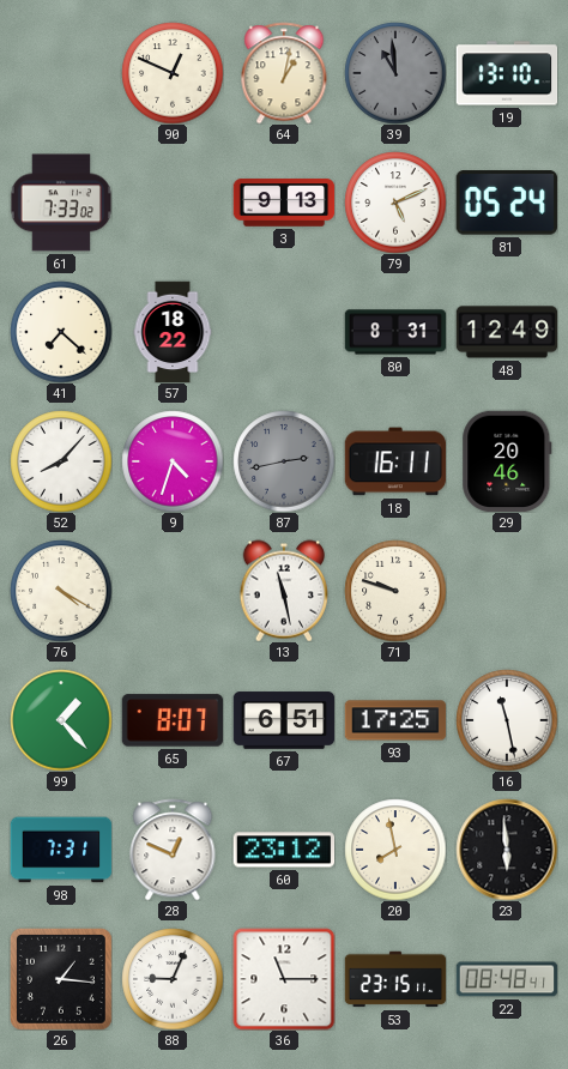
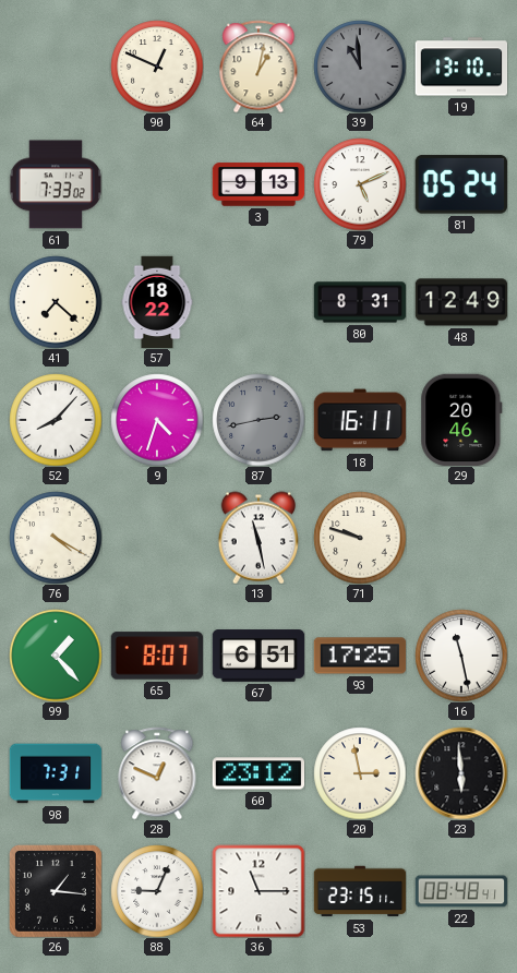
20: 7:58 -> 2:58
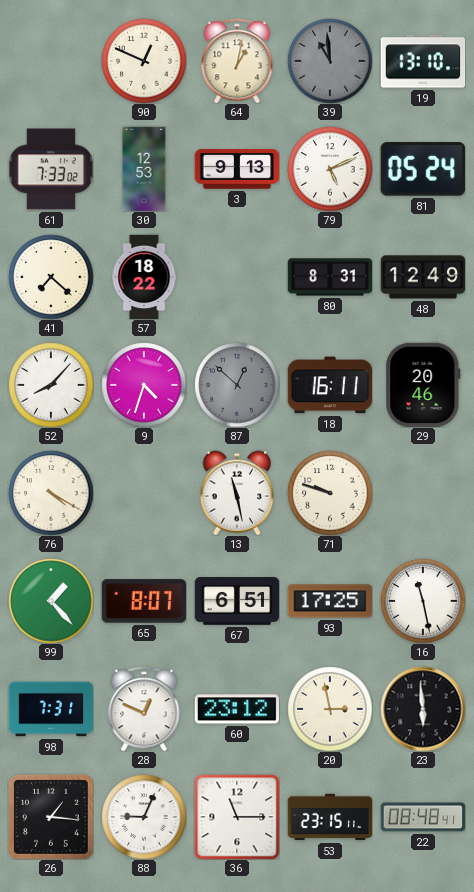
30: none -> 12:53
87: 2:43 -> 12:52
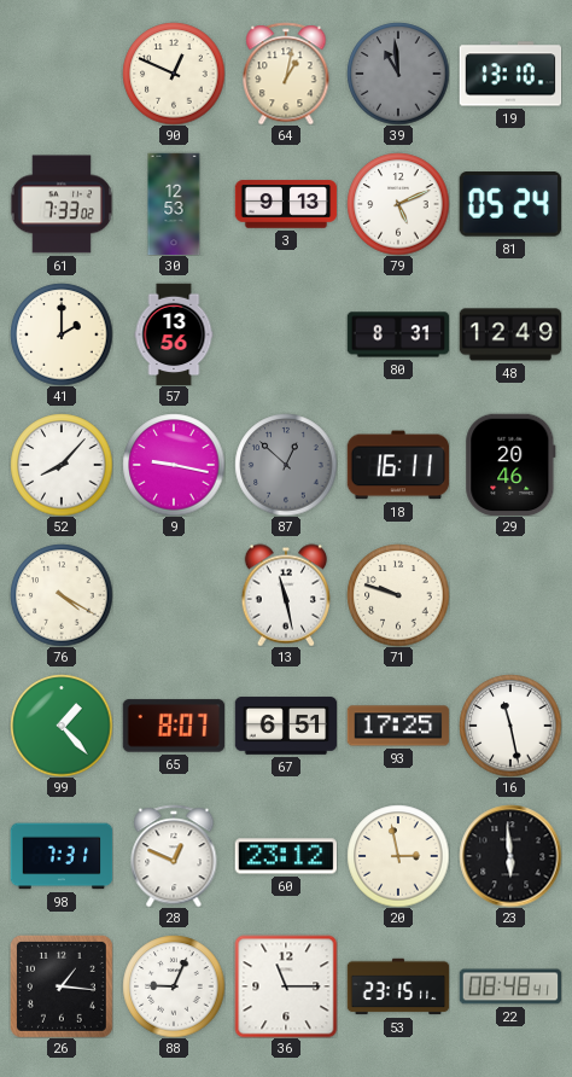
41: 7:22 -> 2:00
57: 18:22 -> 13:56
9: 4:33 -> 9:17
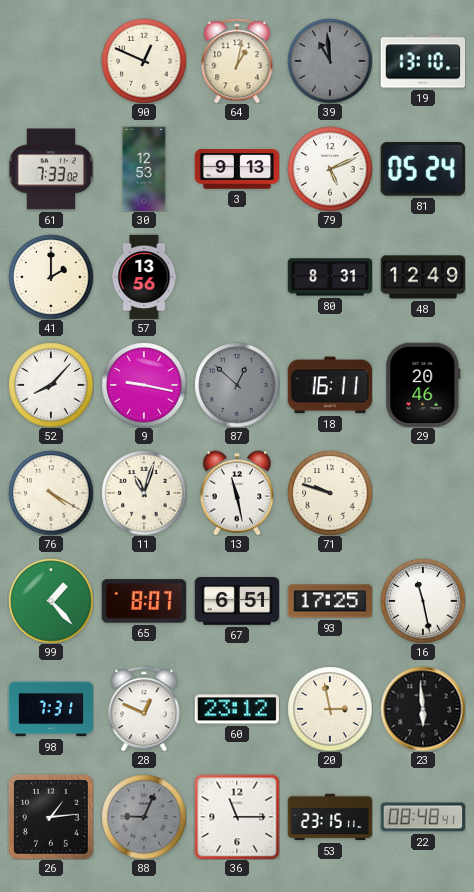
11: none -> 11:03
26: 1:16 -> 1:14
88 dial: white -> grey
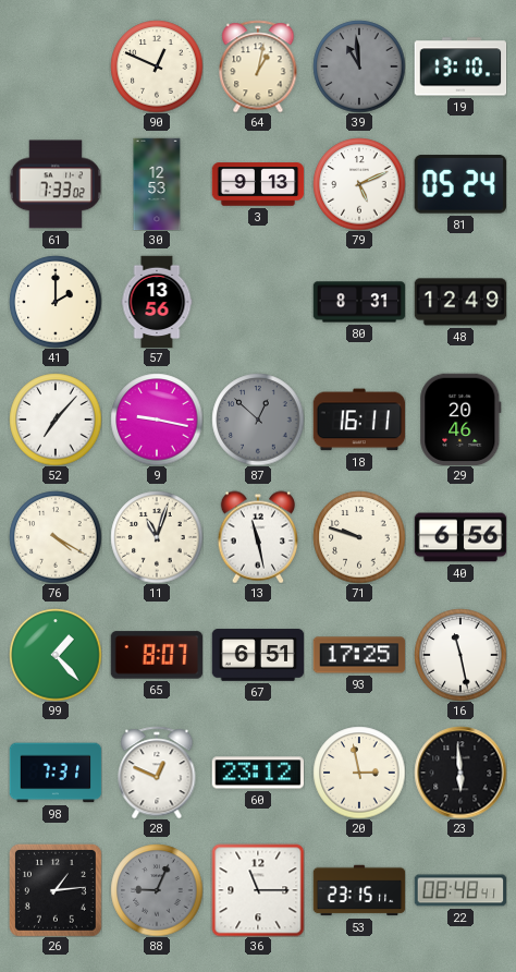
52: 8:07 -> 7:07
40: none -> 6:56
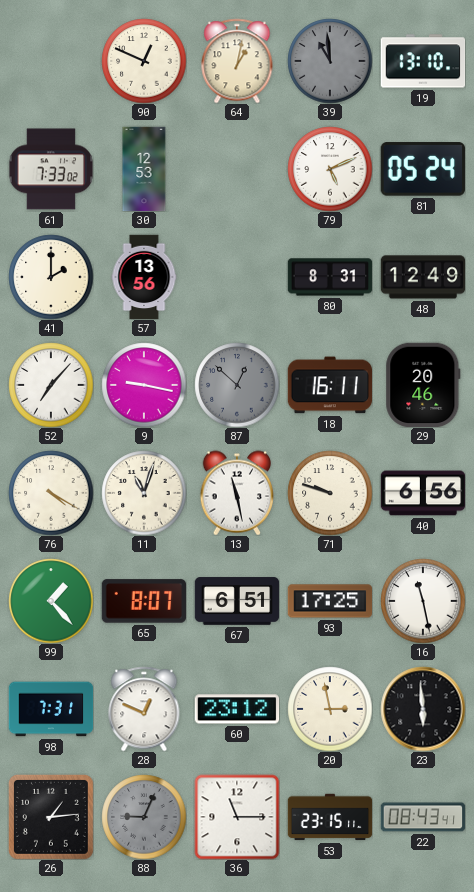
3: 9:13 -> none
22: 08:48 -> 08:43
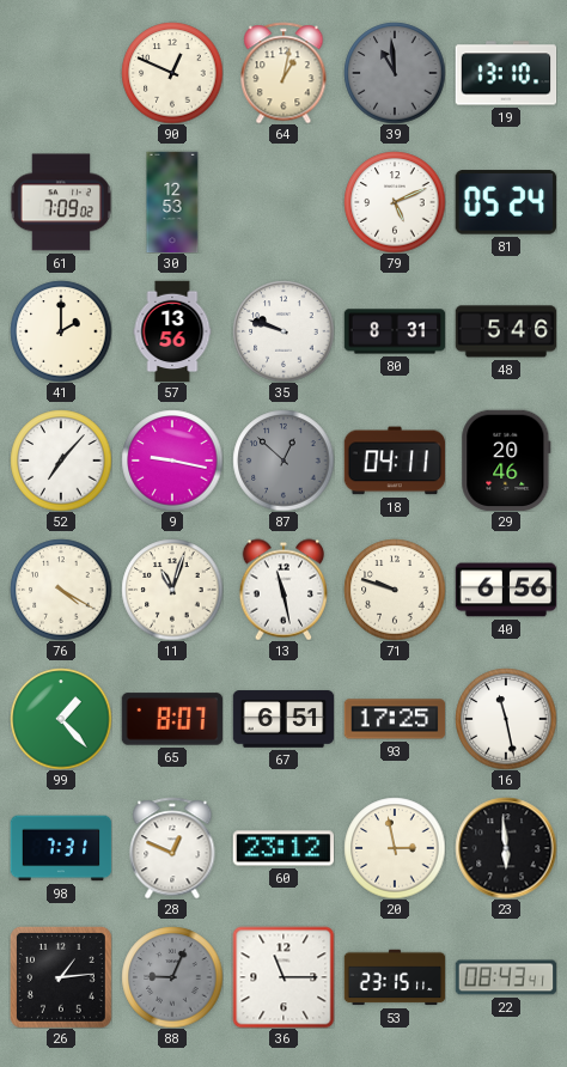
61: 7:33 -> 7:09
35: none -> 9:48
48: 12:49 -> 5:46
18: 16:11 -> 04:11
